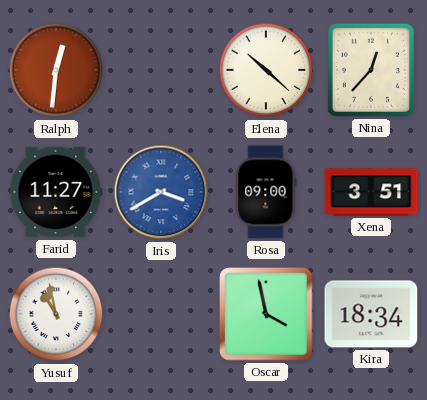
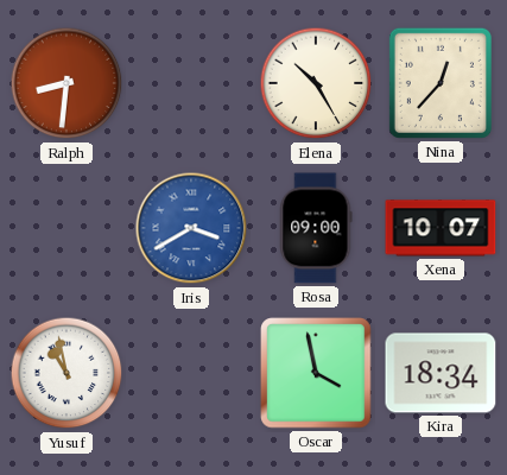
Ralph: 12:31 -> 8:31
Elena: 10:22 -> 10:25
Farid: 11:27 -> none
Xena: 3:51 -> 10:07
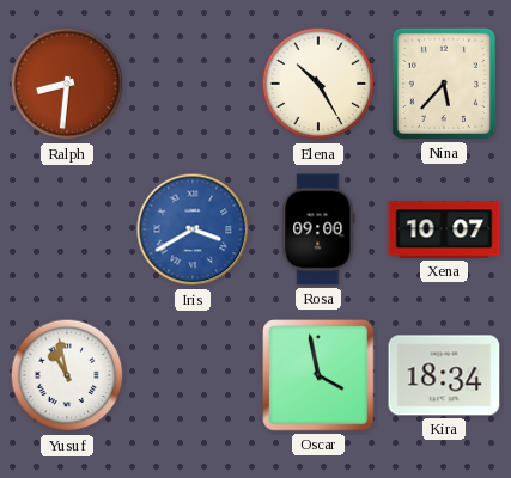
Nina: 12:37 -> 5:37
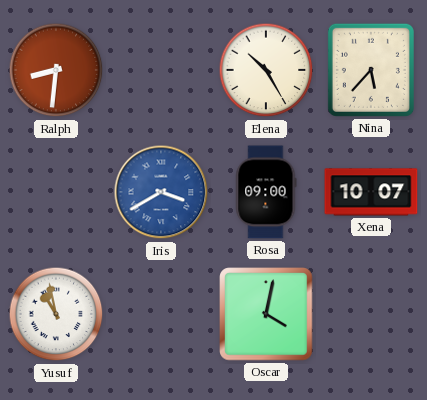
Oscar: 3:58 -> 4:02
Kira: 18:34 -> none
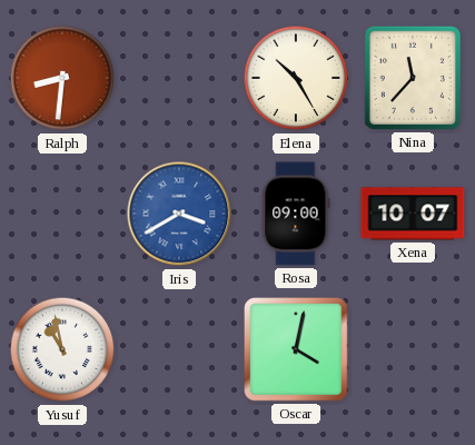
Nina: 5:37 -> 11:37
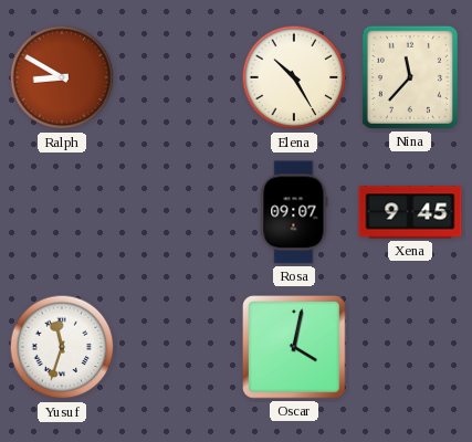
Ralph: 8:31 -> 8:50
Iris: 3:40 -> none
Rosa: 09:00 -> 09:07
Xena: 10:07 -> 9:45
Yusuf: 10:58 -> 11:33
